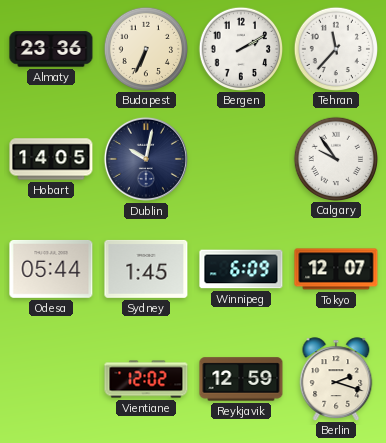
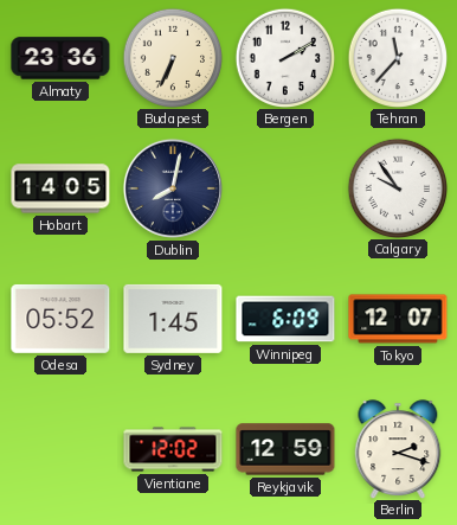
Dublin: 10:02 -> 8:02
Odesa: 05:44 -> 05:52
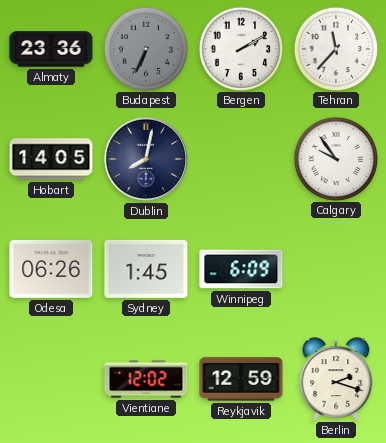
Budapest dial: cream -> grey
Odesa: 05:52 -> 06:26
Tokyo: 12:07 -> none
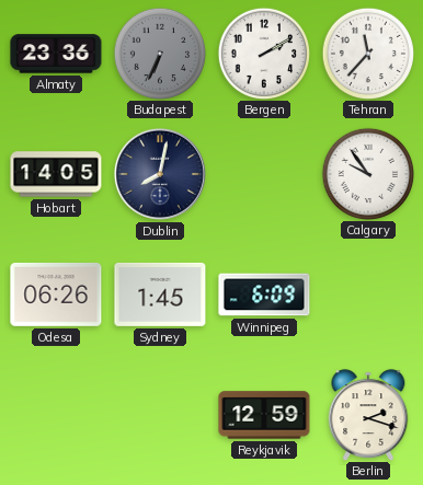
Vientiane: 12:02 -> none
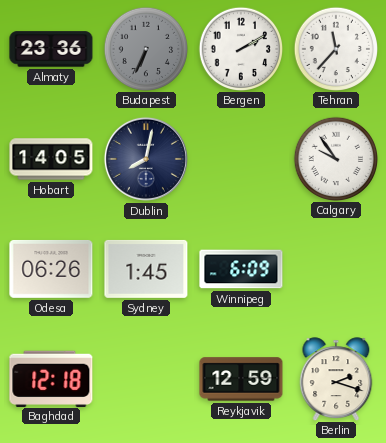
Baghdad: none -> 12:18
